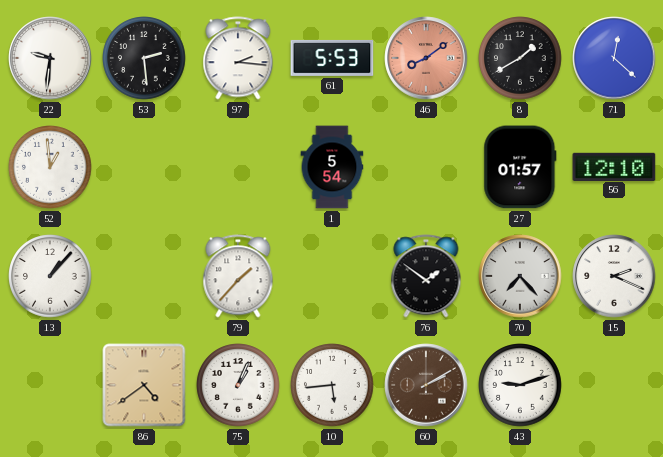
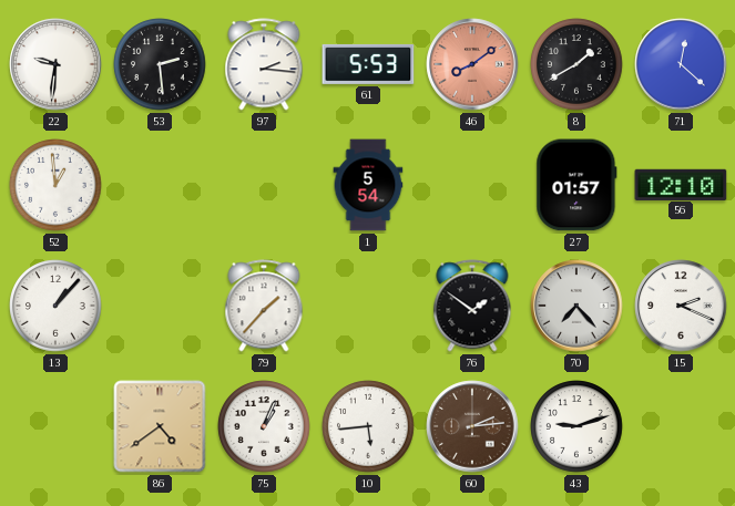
60: 2:10 -> 2:14
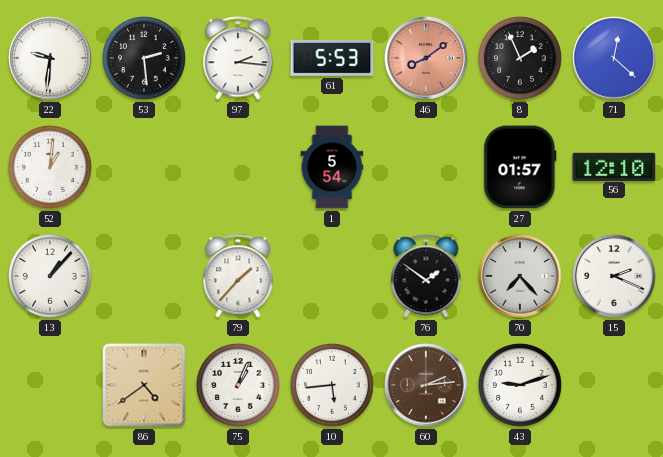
8: 1:40 -> 1:56
52: 12:59 -> 1:01
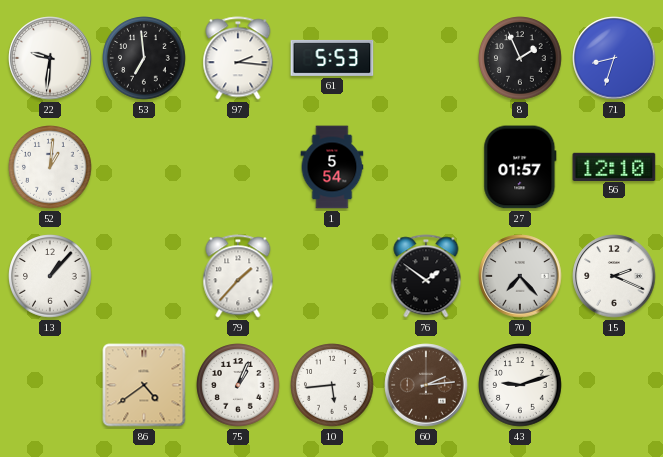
53: 2:29 -> 6:59
46: 8:09 -> none
71: 12:22 -> 8:33
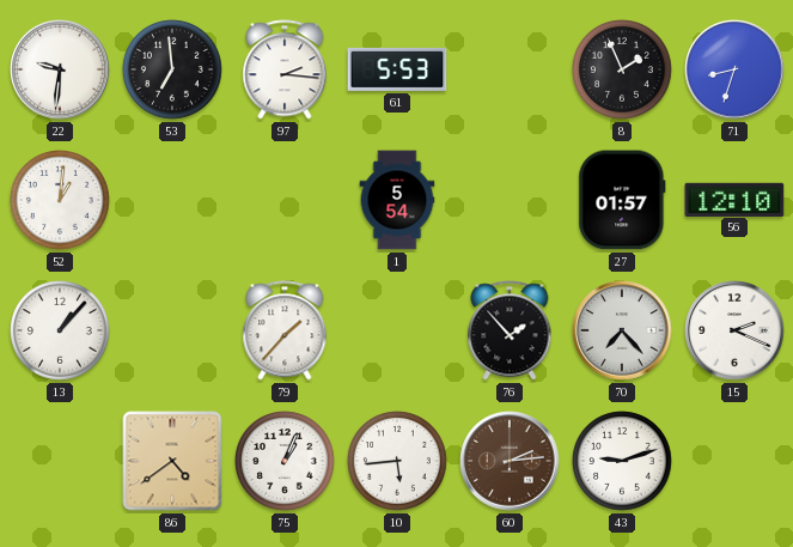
76: 1:51 -> 1:53
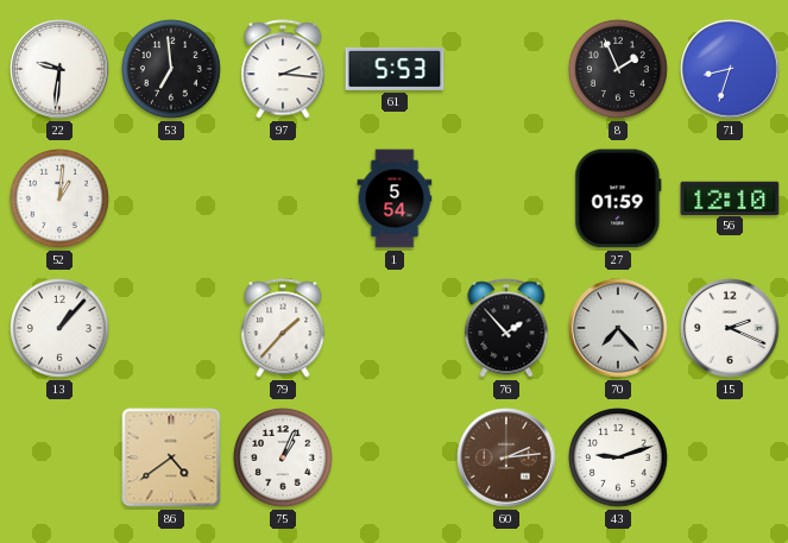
27: 01:57 -> 01:59
10: 5:44 -> none
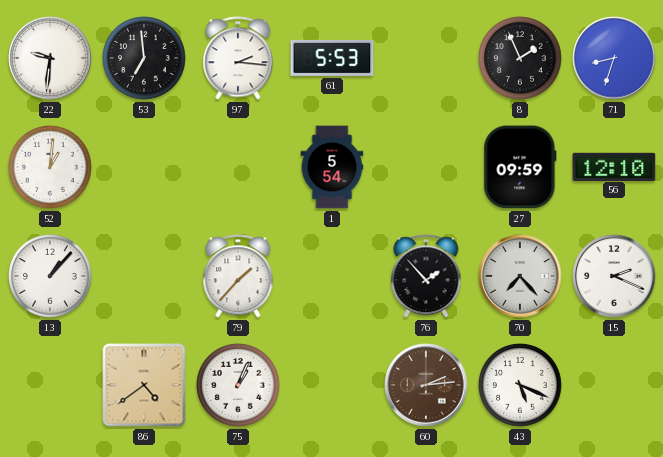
27: 01:59 -> 09:59
43: 9:12 -> 5:19
